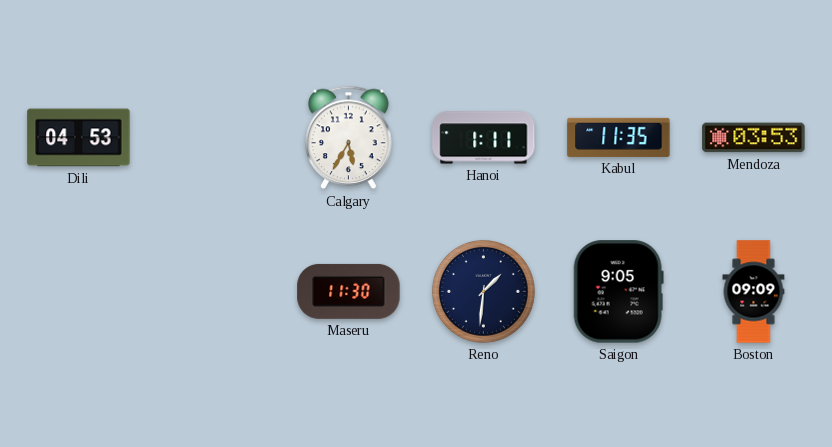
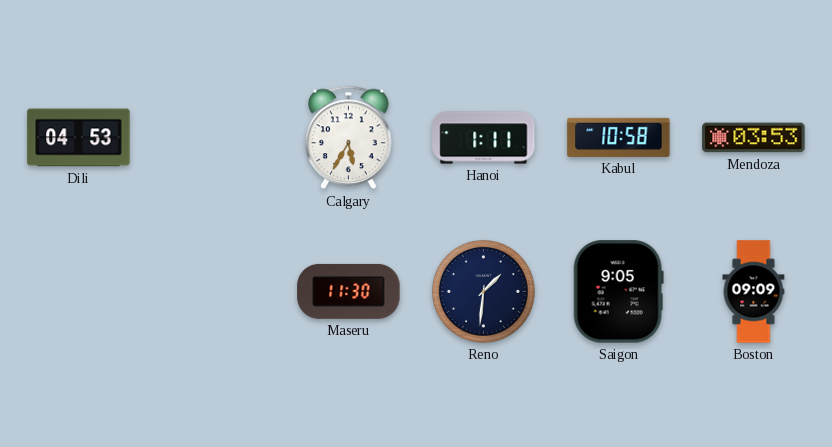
Kabul: 11:35 -> 10:58
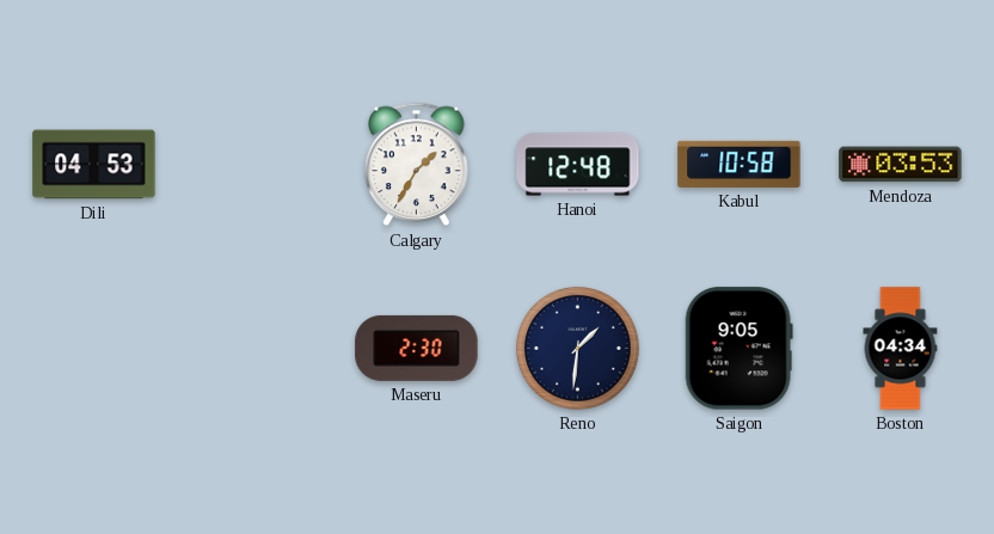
Calgary: 5:35 -> 1:35
Hanoi: 1:11 -> 12:48
Maseru: 11:30 -> 2:30
Boston: 09:09 -> 04:34
